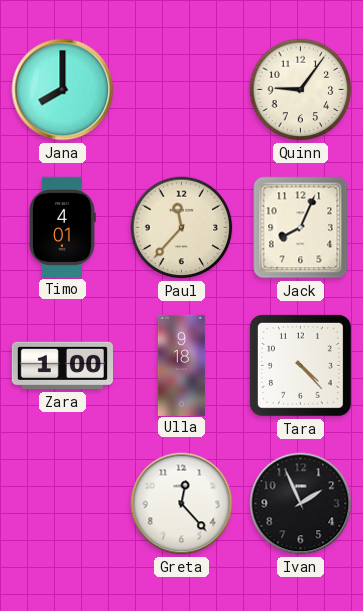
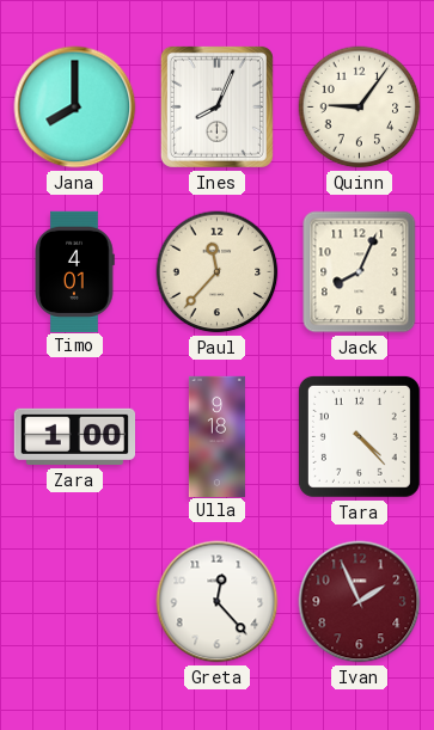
Ines: none -> 8:04
Ivan dial: black -> burgundy
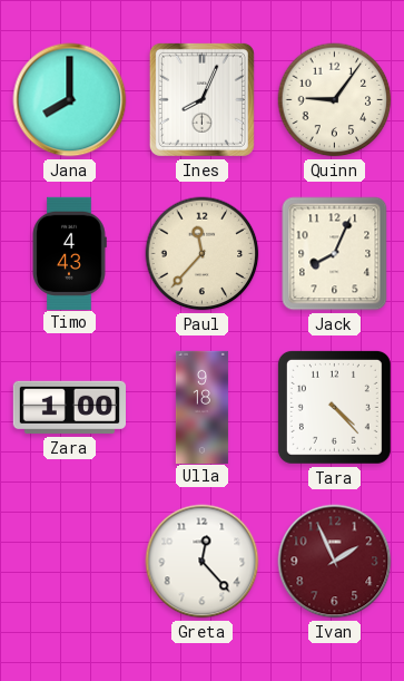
Timo: 4:01 -> 4:43
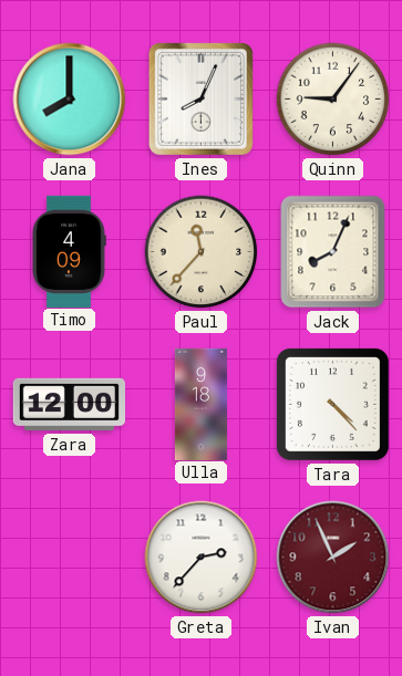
Timo: 4:43 -> 4:09
Zara: 1:00 -> 12:00
Greta: 12:23 -> 2:37
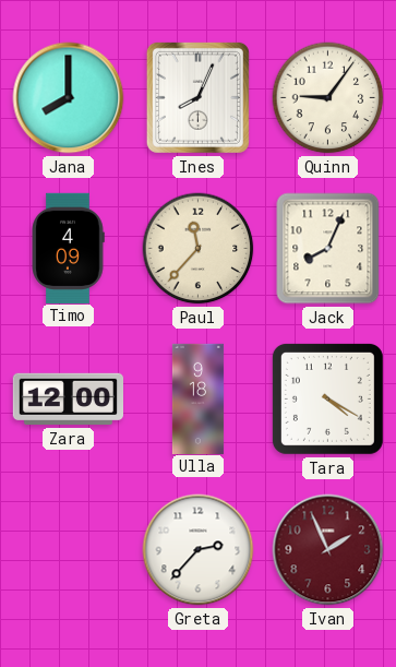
Tara: 4:23 -> 4:20
